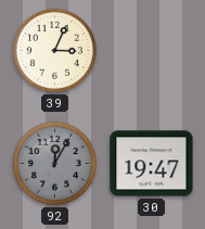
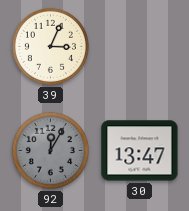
30: 19:47 -> 13:47
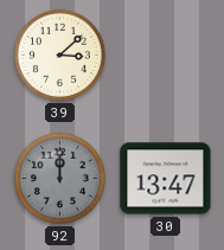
39: 3:04 -> 3:08
92: 12:05 -> 12:00
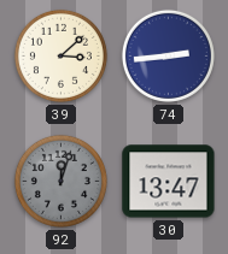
74: none -> 2:44
92: 12:00 -> 12:03
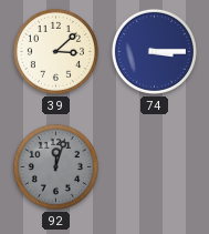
74: 2:44 -> 3:15
30: 13:47 -> none
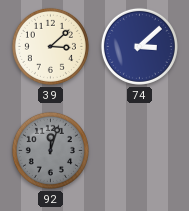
74: 3:15 -> 3:08
